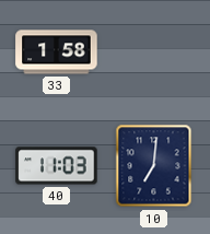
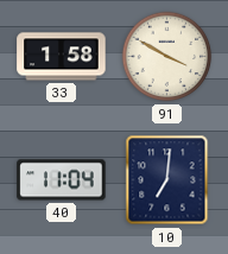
91: none -> 3:50
40: 11:03 -> 11:04
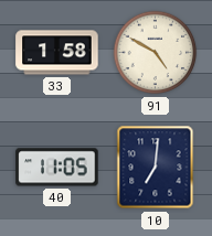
91: 3:50 -> 4:50
40: 11:04 -> 11:05
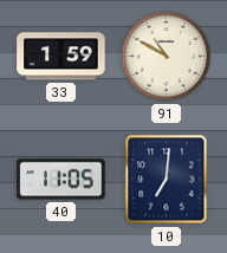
33: 1:58 -> 1:59
91: 4:50 -> 10:50
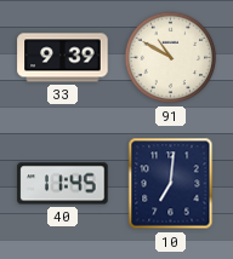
33: 1:59 -> 9:39
40: 11:05 -> 11:45
